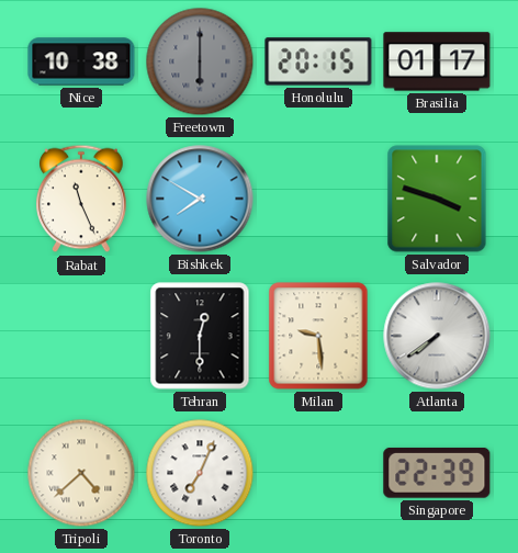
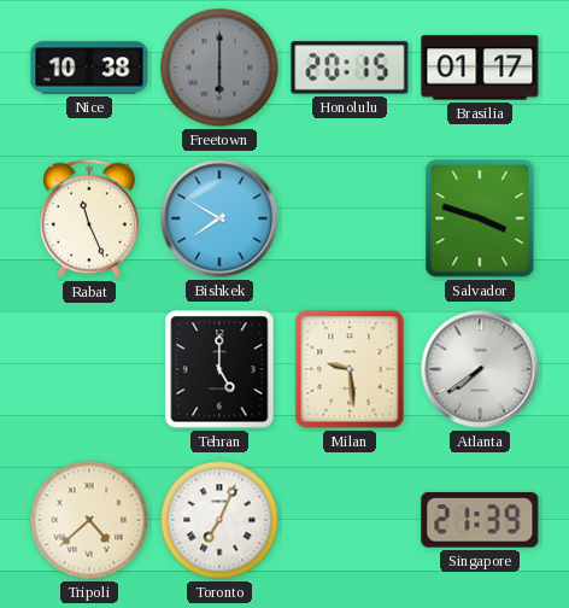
Tehran: 12:30 -> 5:00
Singapore: 22:39 -> 21:39
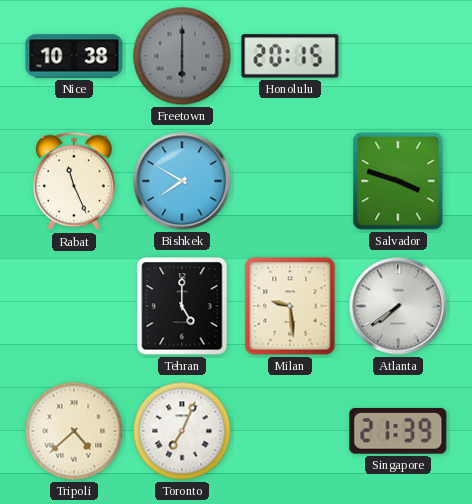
Brasilia: 01:17 -> none
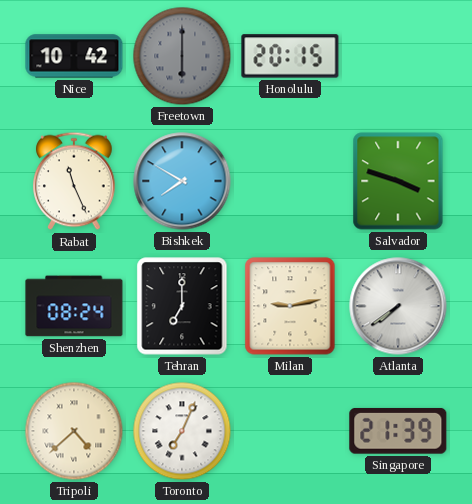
Nice: 10:38 -> 10:42
Shenzhen: none -> 08:24
Tehran: 5:00 -> 7:00
Milan: 9:29 -> 9:13
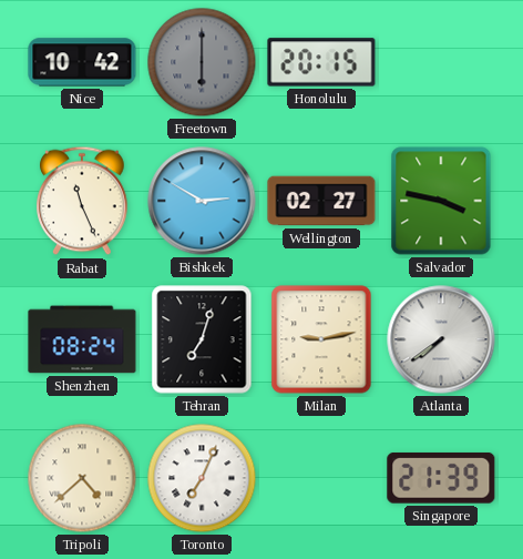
Bishkek: 7:50 -> 2:50
Wellington: none -> 02:27
Salvador: 3:48 -> 3:47
Tehran: 7:00 -> 7:03
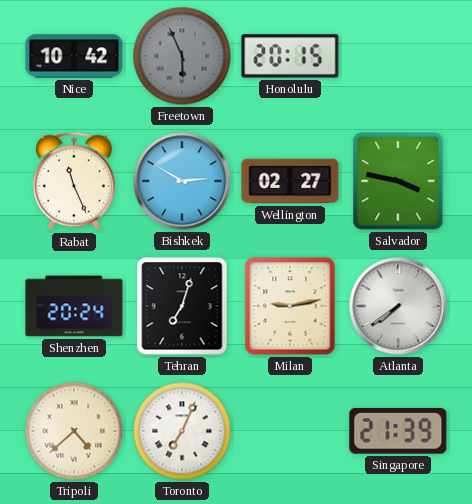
Freetown: 6:00 -> 5:56
Shenzhen: 08:24 -> 20:24
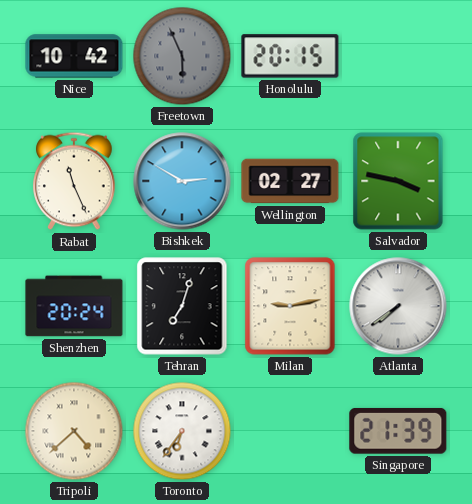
Toronto: 7:04 -> 6:36
